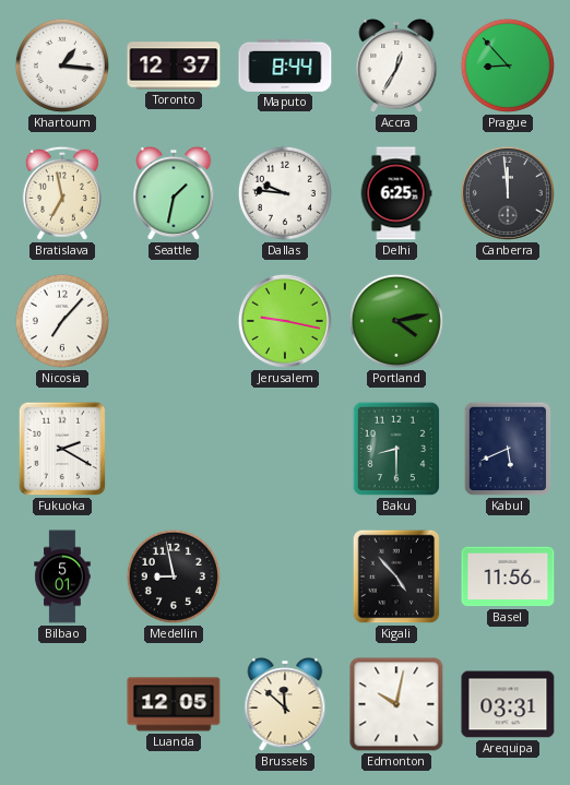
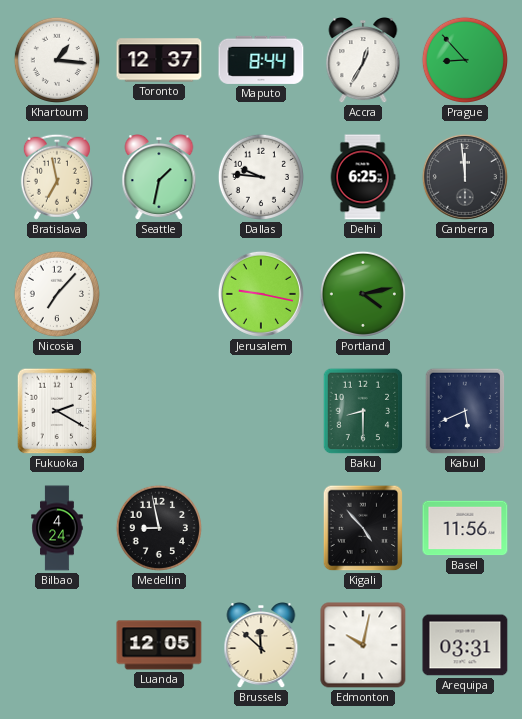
Bilbao: 5:01 -> 4:24
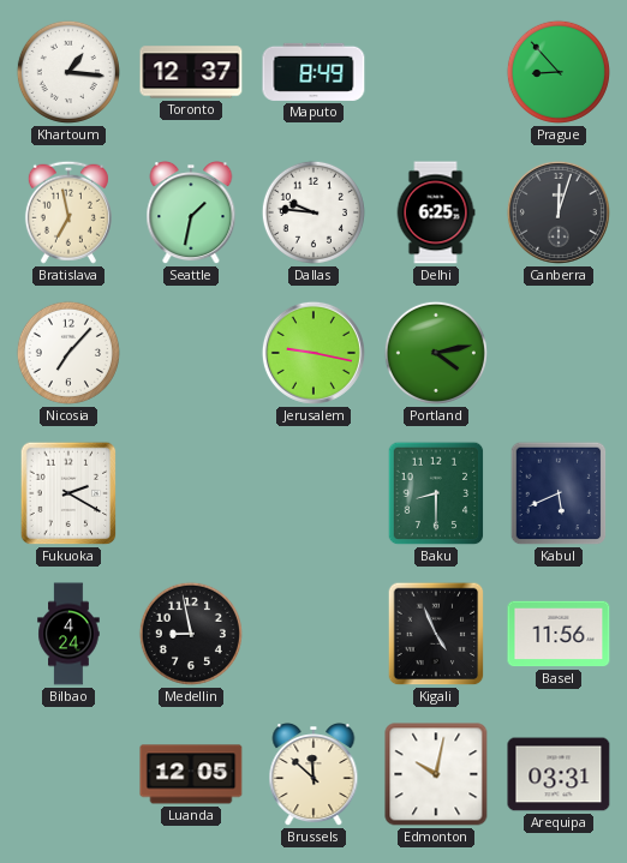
Maputo: 8:44 -> 8:49
Accra: 12:35 -> none
Canberra: 11:59 -> 12:03
Kigali: 4:53 -> 4:56
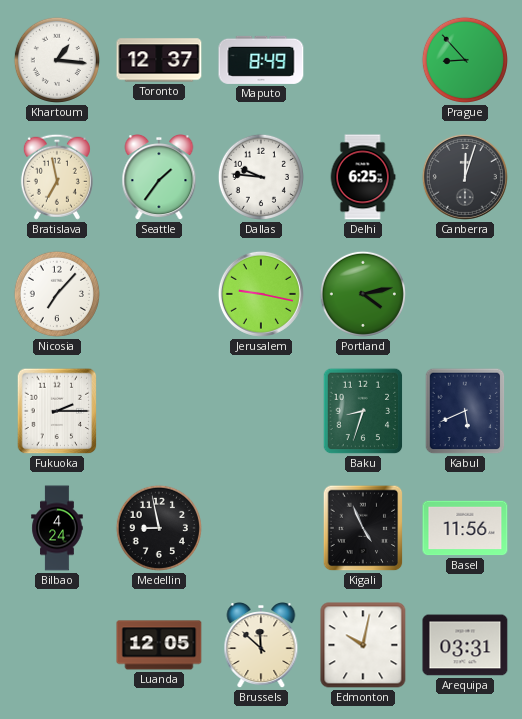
Seattle: 1:32 -> 1:36
Fukuoka: 2:20 -> 2:15
Baku: 8:30 -> 8:33
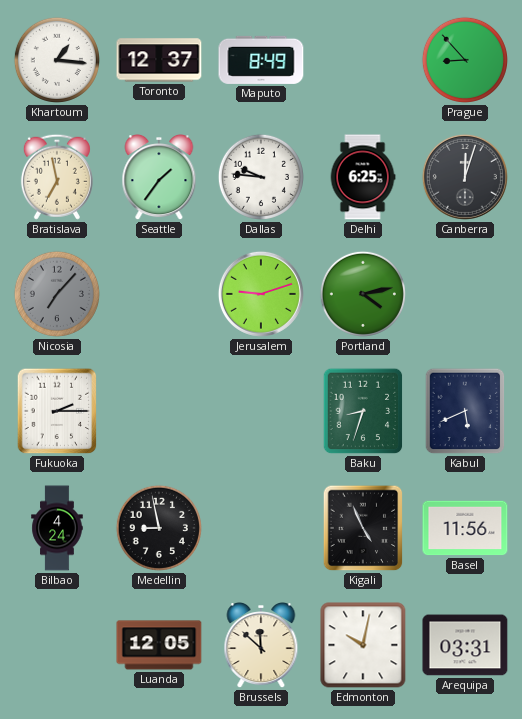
Nicosia dial: white -> grey
Jerusalem: 9:17 -> 9:12
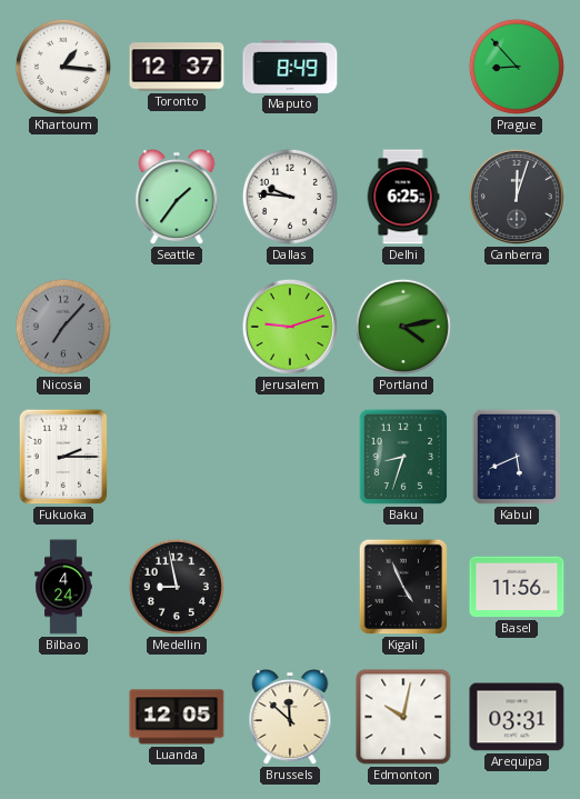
Bratislava: 6:58 -> none
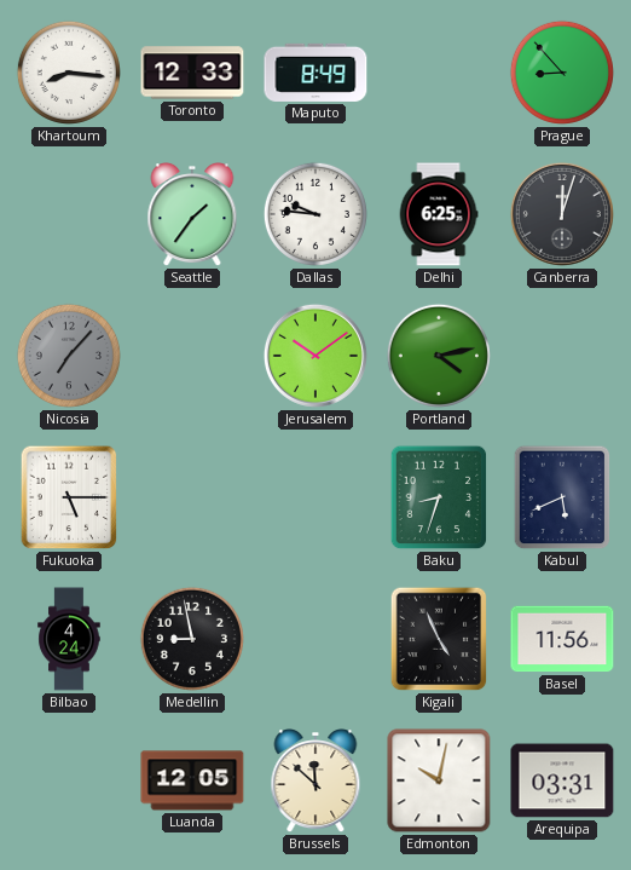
Khartoum: 1:16 -> 8:16
Toronto: 12:37 -> 12:33
Jerusalem: 9:12 -> 10:09
Fukuoka: 2:15 -> 5:15
